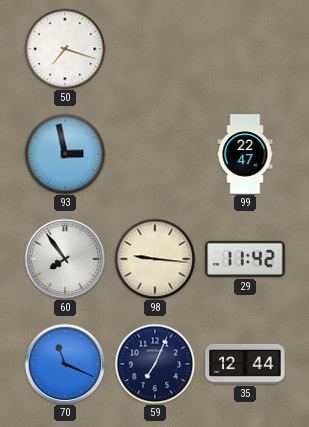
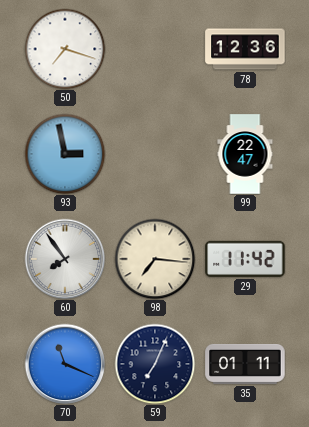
78: none -> 12:36
98: 9:16 -> 7:16
35: 12:44 -> 01:11
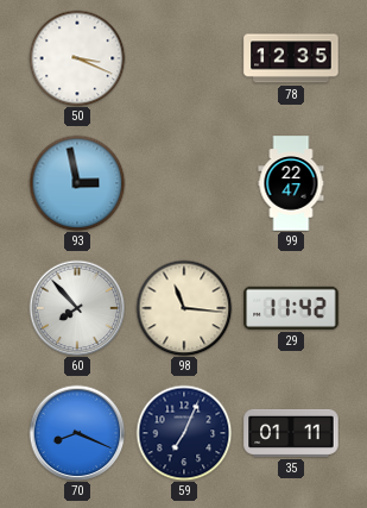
50: 7:18 -> 3:19
78: 12:36 -> 12:35
60: 7:54 -> 7:53
98: 7:16 -> 11:16
70: 11:19 -> 8:19
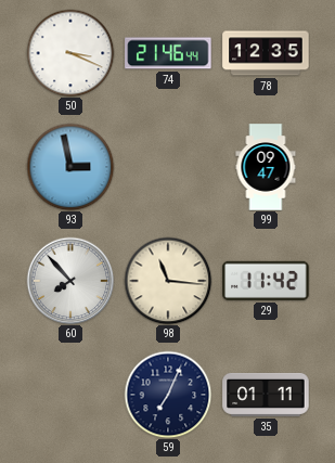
74: none -> 21:46
99: 22:47 -> 09:47
70: 8:19 -> none
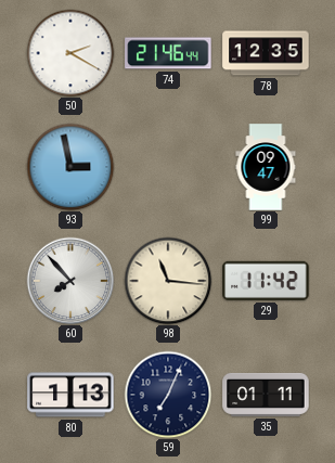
50: 3:19 -> 2:20
80: none -> 1:13
